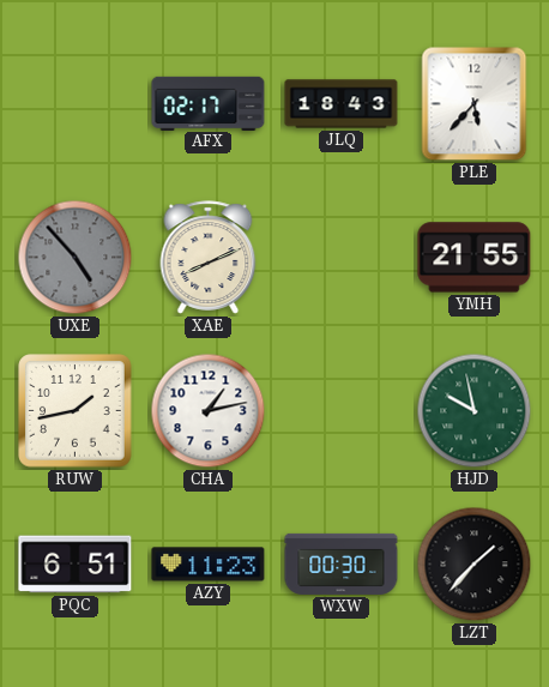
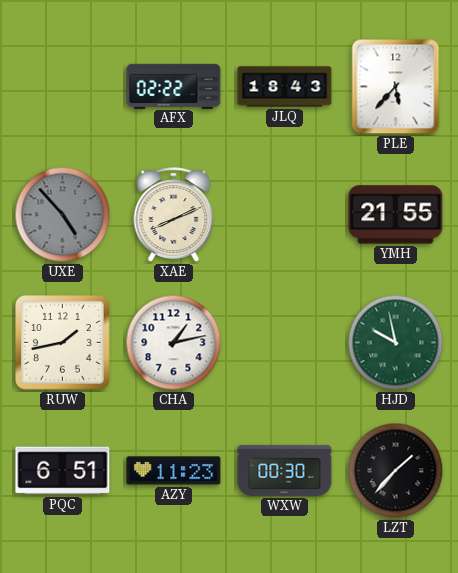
AFX: 02:17 -> 02:22
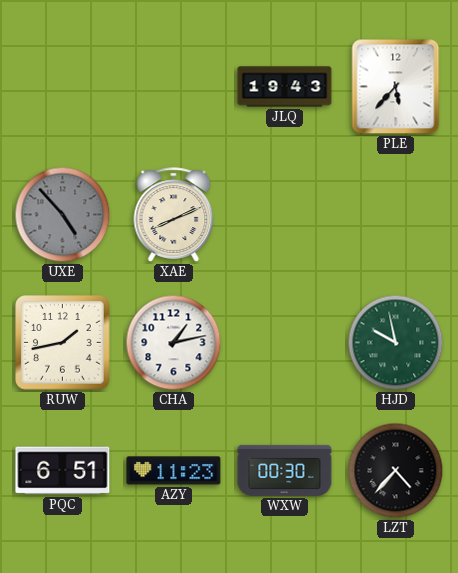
AFX: 02:22 -> none
JLQ: 18:43 -> 19:43
YMH: 21:55 -> none
LZT: 1:37 -> 4:37
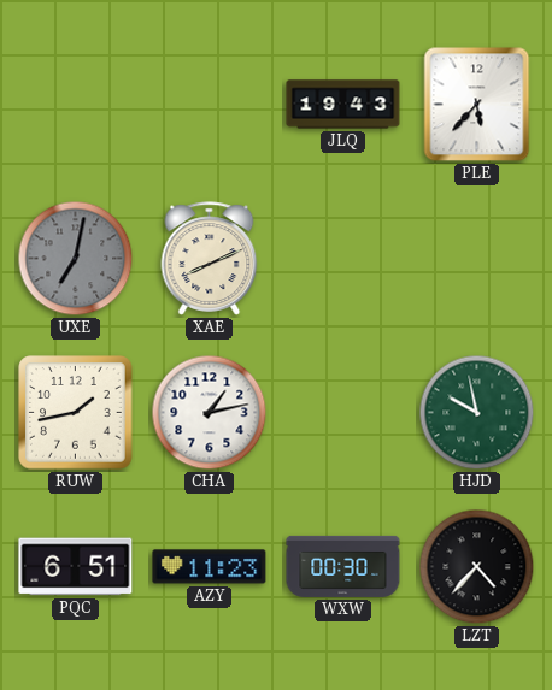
UXE: 4:53 -> 7:02
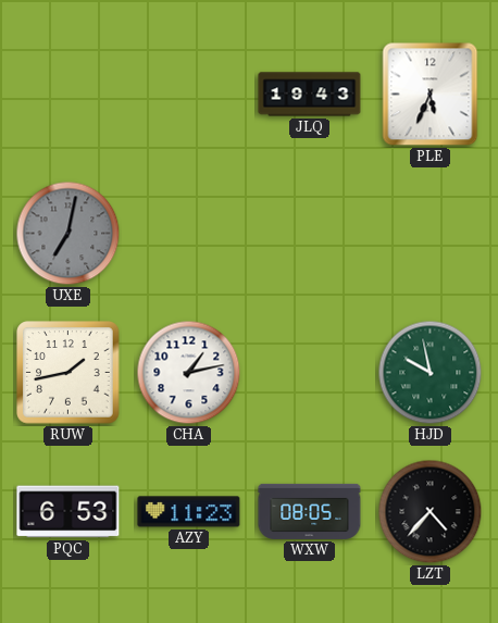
PLE: 5:37 -> 5:34
XAE: 8:11 -> none
PQC: 6:51 -> 6:53
WXW: 00:30 -> 08:05
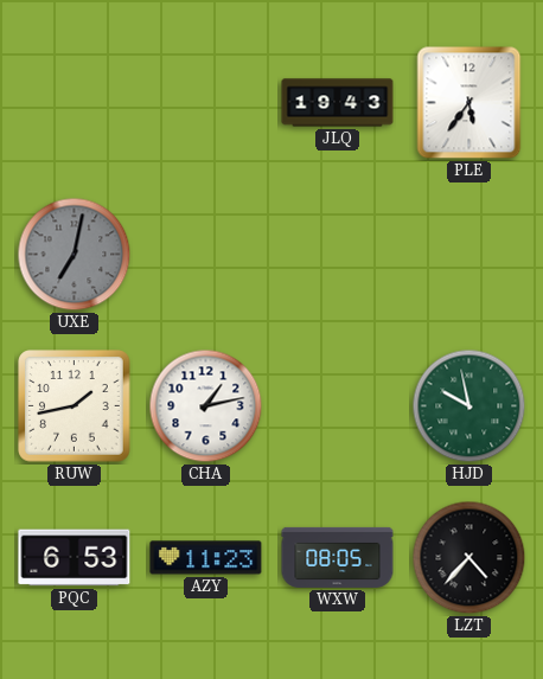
PLE: 5:34 -> 5:36
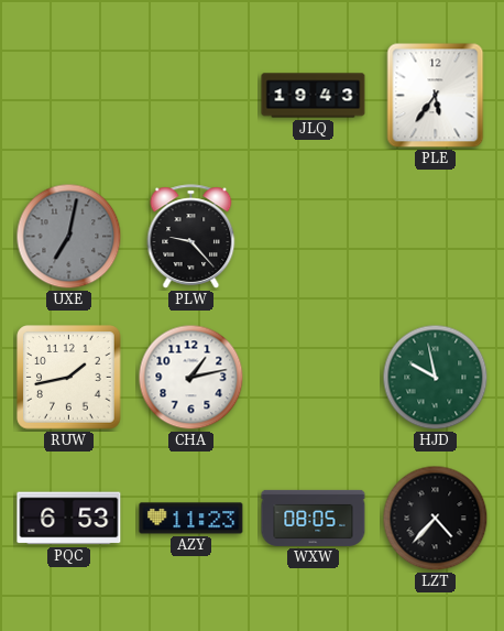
PLW: none -> 9:23
